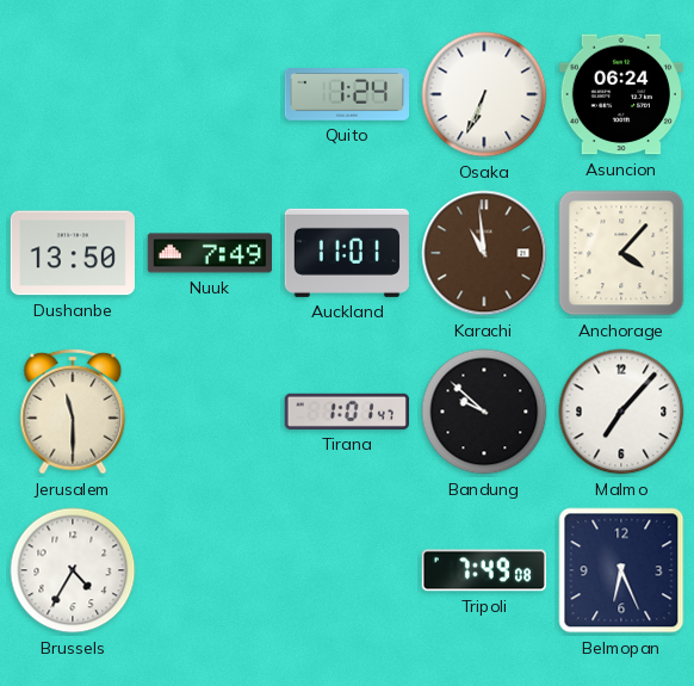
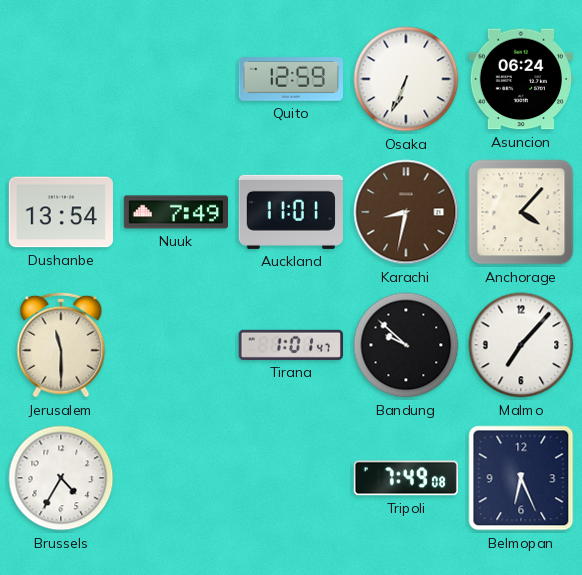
Quito: 1:24 -> 12:59
Dushanbe: 13:50 -> 13:54
Karachi: 10:59 -> 8:32
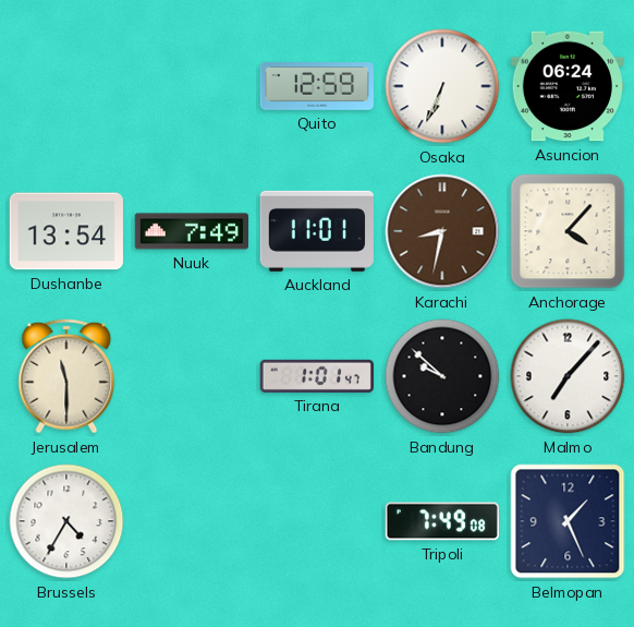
Belmopan: 6:26 -> 1:26
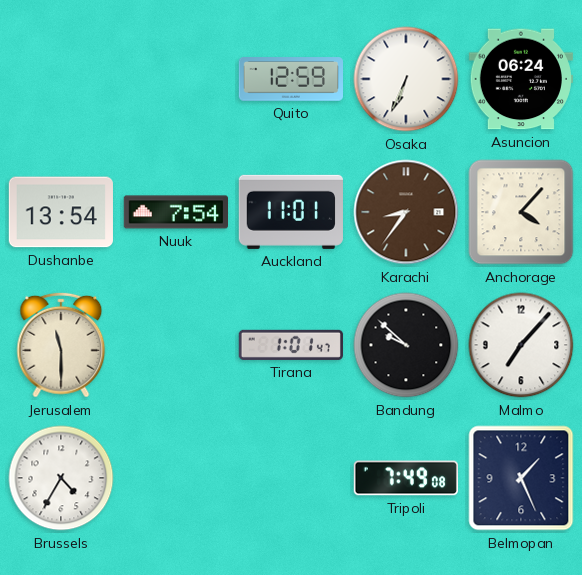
Nuuk: 7:49 -> 7:54
Karachi: 8:32 -> 8:36
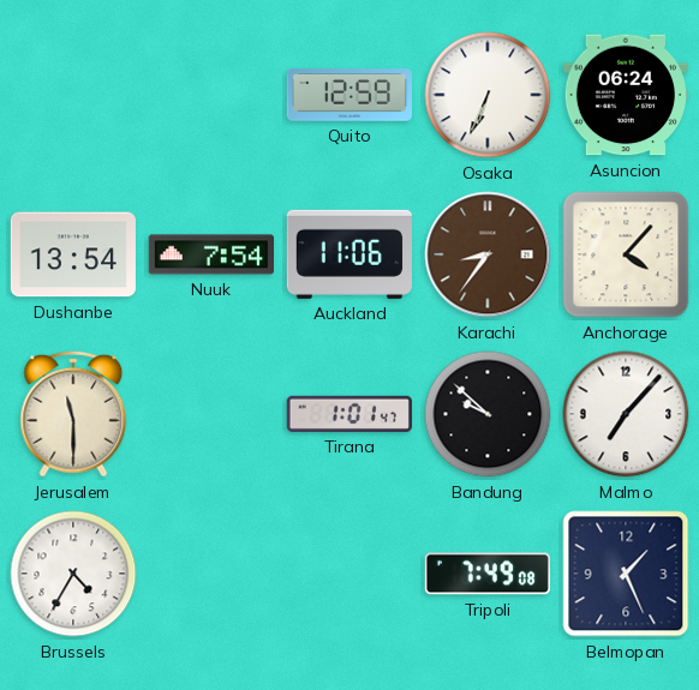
Auckland: 11:01 -> 11:06
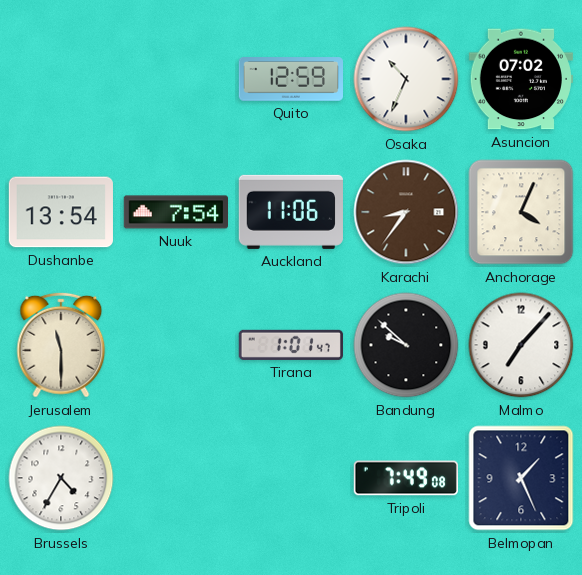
Osaka: 6:34 -> 10:34
Asuncion: 06:24 -> 07:02
Anchorage: 4:07 -> 4:04
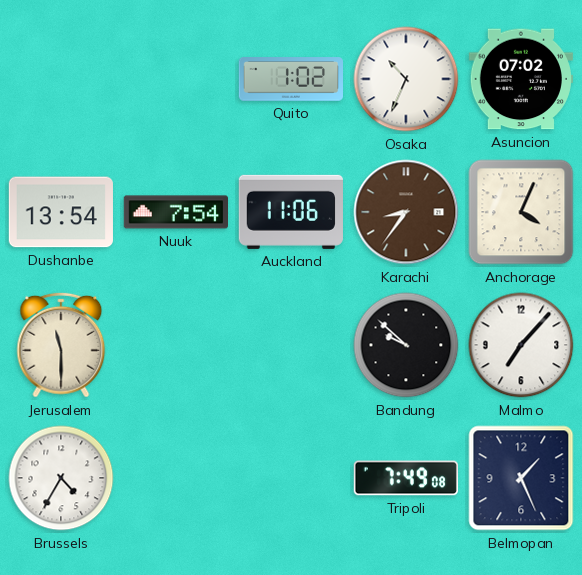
Quito: 12:59 -> 1:02
Tirana: 1:01 -> none
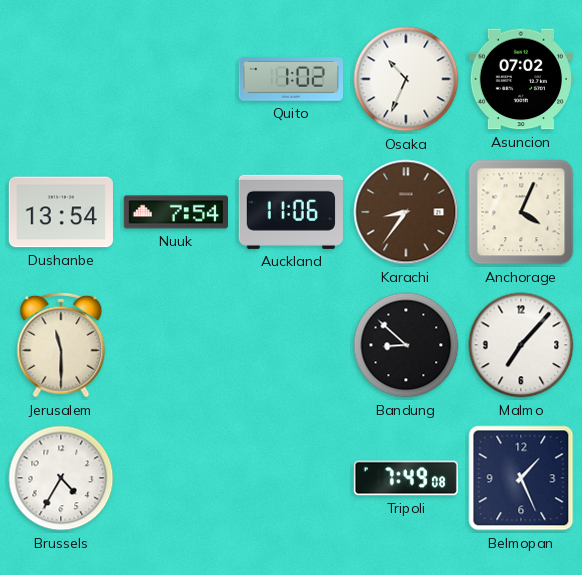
Bandung: 9:52 -> 8:52
